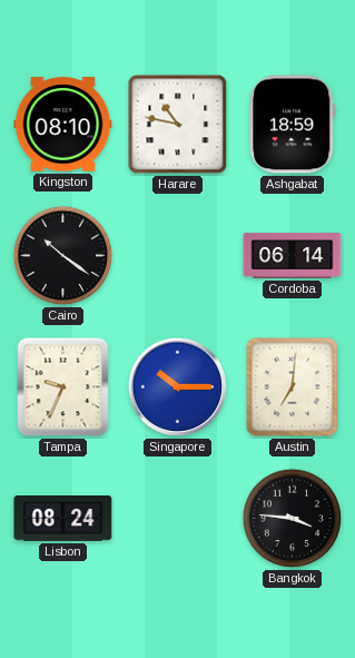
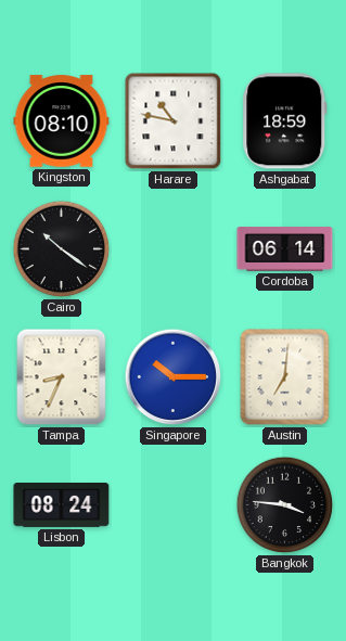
Tampa: 9:34 -> 8:34
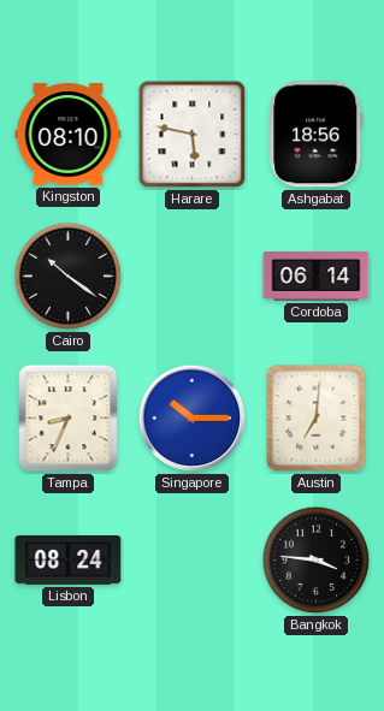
Harare: 10:47 -> 5:47
Ashgabat: 18:59 -> 18:56
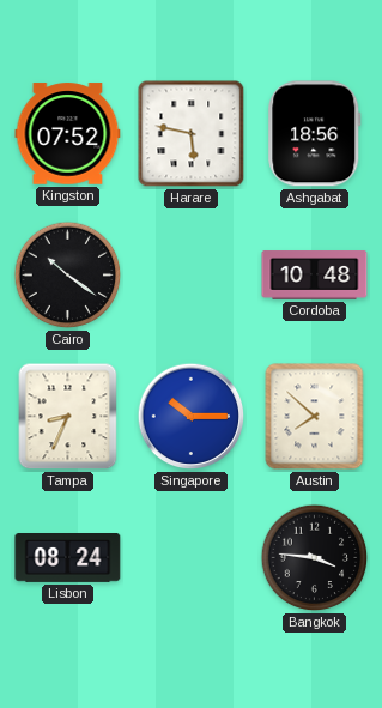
Kingston: 08:10 -> 07:52
Cordoba: 06:14 -> 10:48
Austin: 7:01 -> 7:52
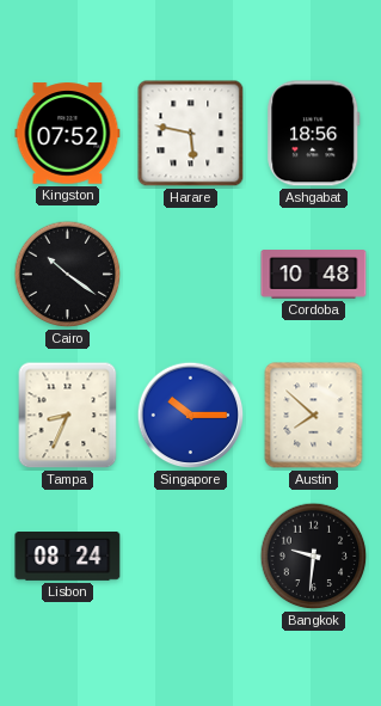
Bangkok: 3:46 -> 9:31
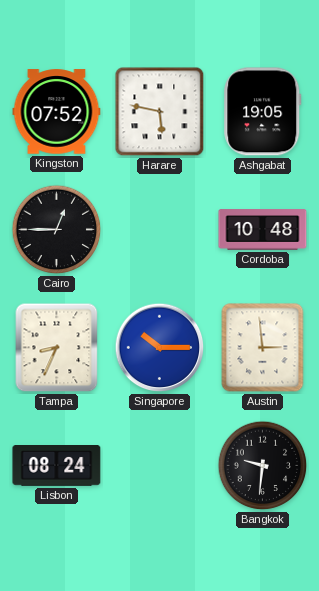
Ashgabat: 18:56 -> 19:05
Cairo: 10:21 -> 12:45
Austin: 7:52 -> 2:59
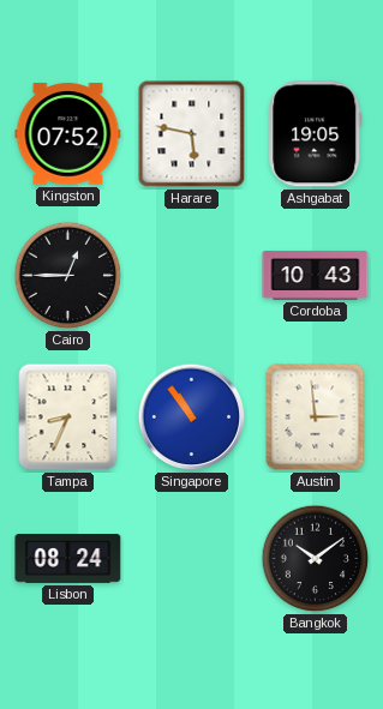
Cordoba: 10:48 -> 10:43
Singapore: 10:15 -> 10:54
Bangkok: 9:31 -> 10:09
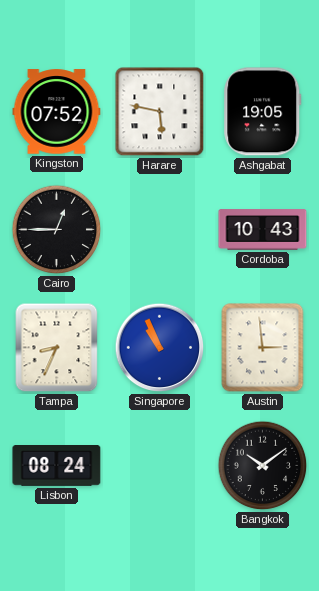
Singapore: 10:54 -> 10:56
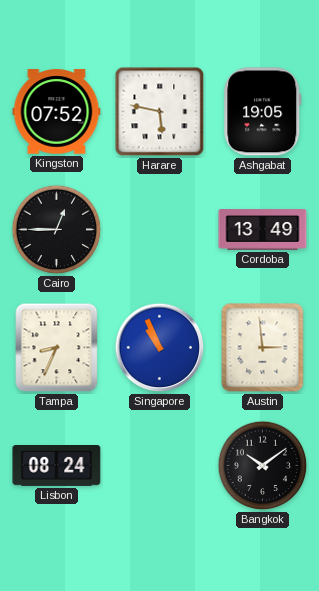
Cordoba: 10:43 -> 13:49
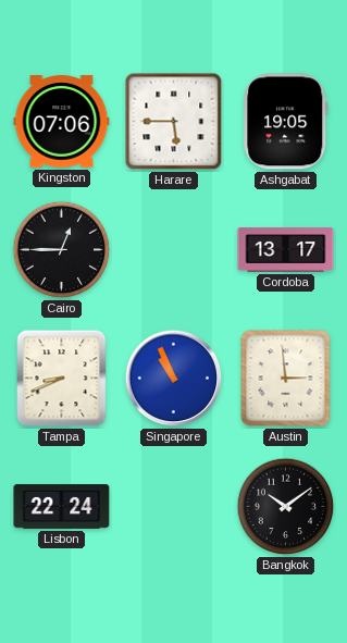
Kingston: 07:52 -> 07:06
Harare: 5:47 -> 5:45
Cordoba: 13:49 -> 13:17
Tampa: 8:34 -> 8:41
Lisbon: 08:24 -> 22:24
